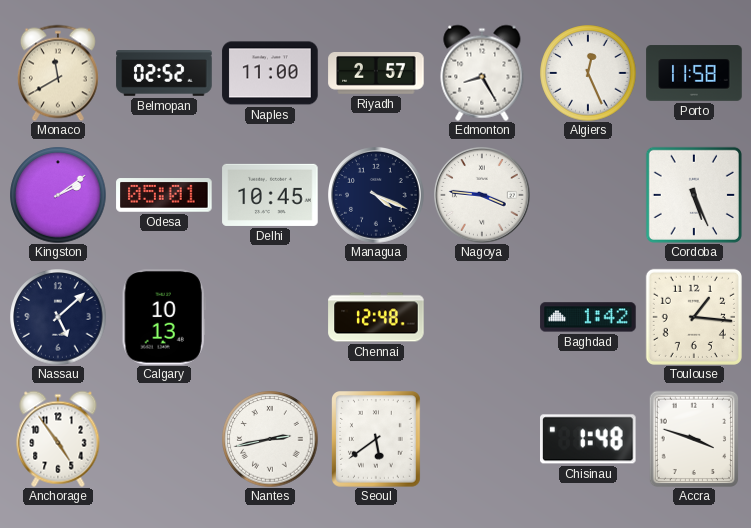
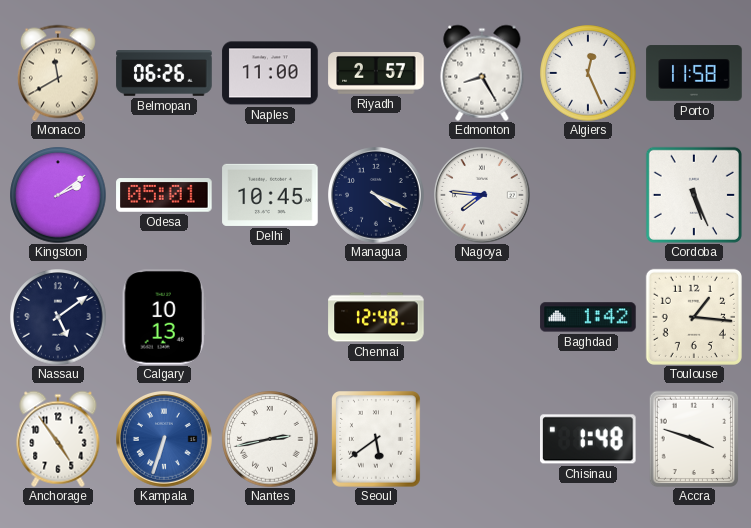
Belmopan: 02:52 -> 06:26
Nagoya: 3:46 -> 7:46
Nassau: 5:08 -> 5:09
Kampala: none -> 6:33
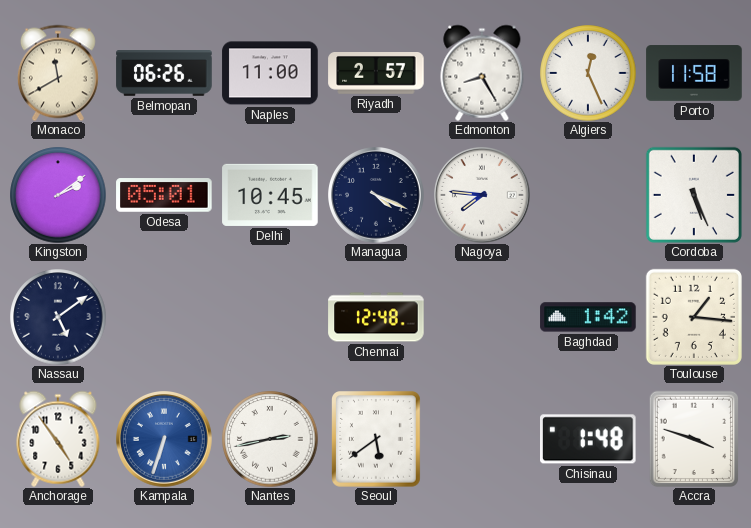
Calgary: 10:13 -> none
